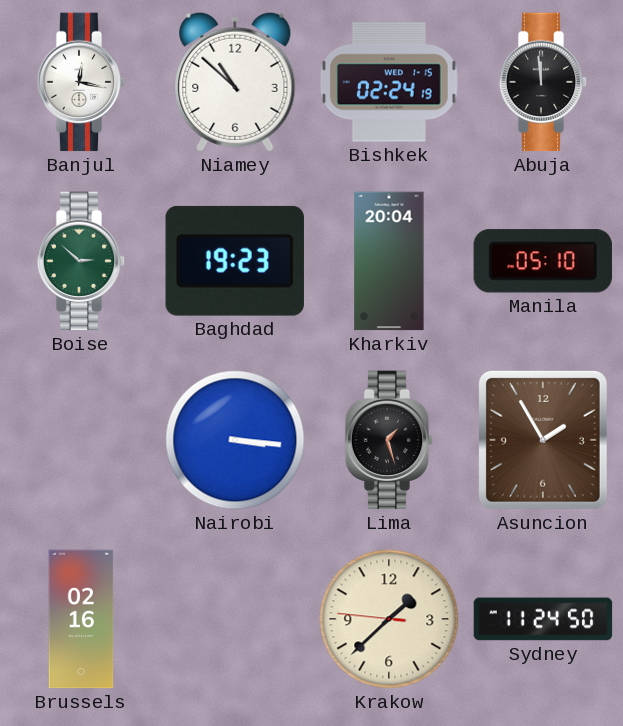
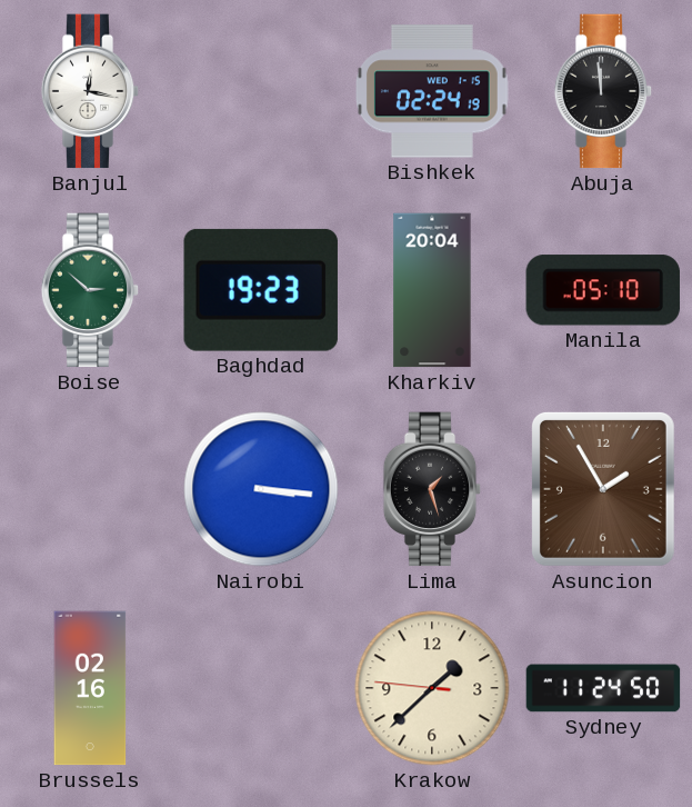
Niamey: 10:52 -> none
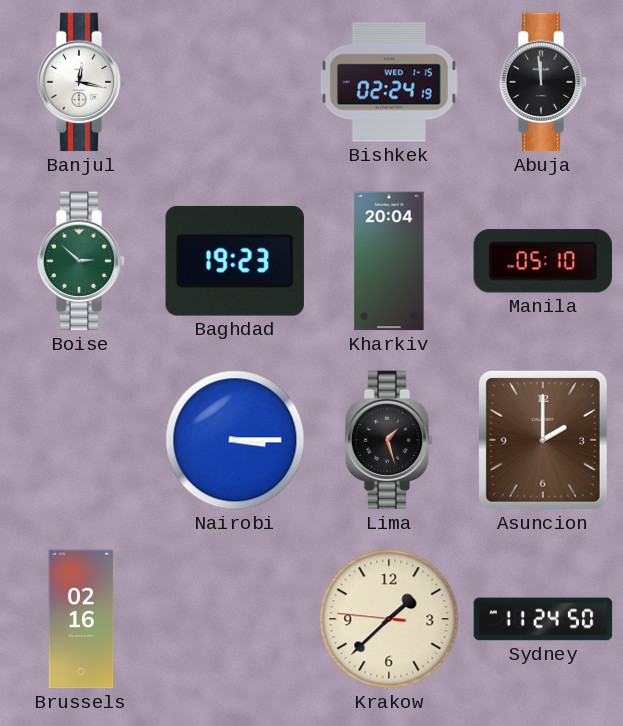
Nairobi: 3:16 -> 3:15
Asuncion: 1:55 -> 2:00
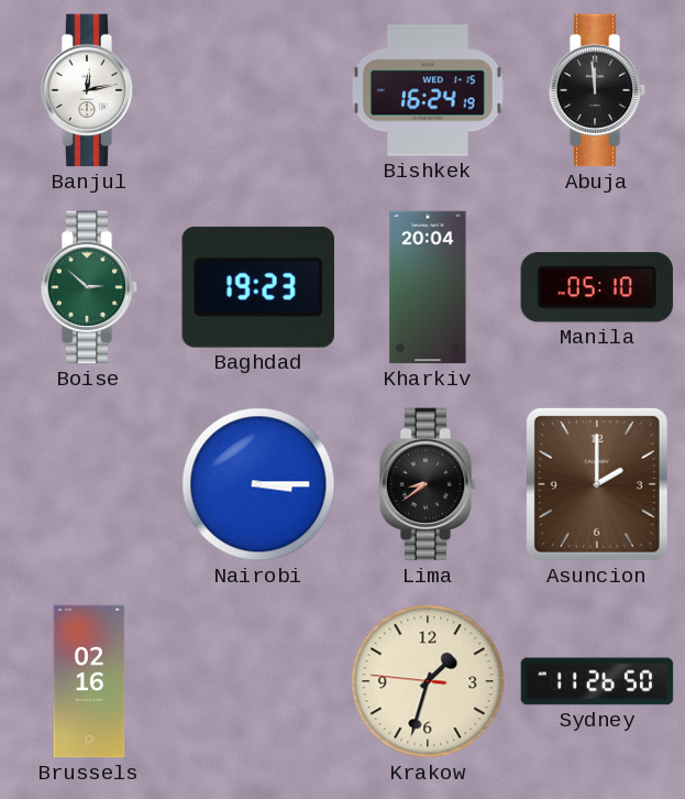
Banjul: 12:17 -> 12:13
Bishkek: 02:24 -> 16:24
Lima: 1:27 -> 8:39
Krakow: 1:37 -> 1:32
Sydney: 11:24 -> 11:26
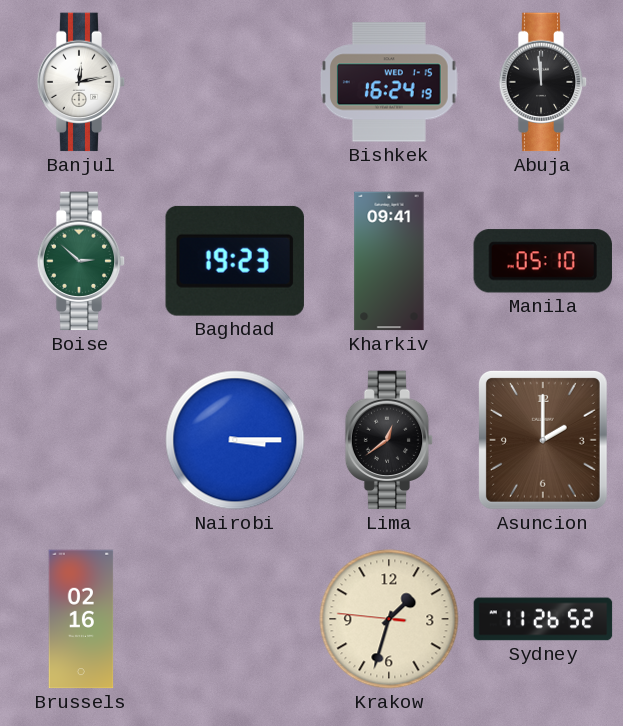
Kharkiv: 20:04 -> 09:41
Lima: 8:39 -> 12:39
Sydney: 11:26:50 -> 11:26:52
